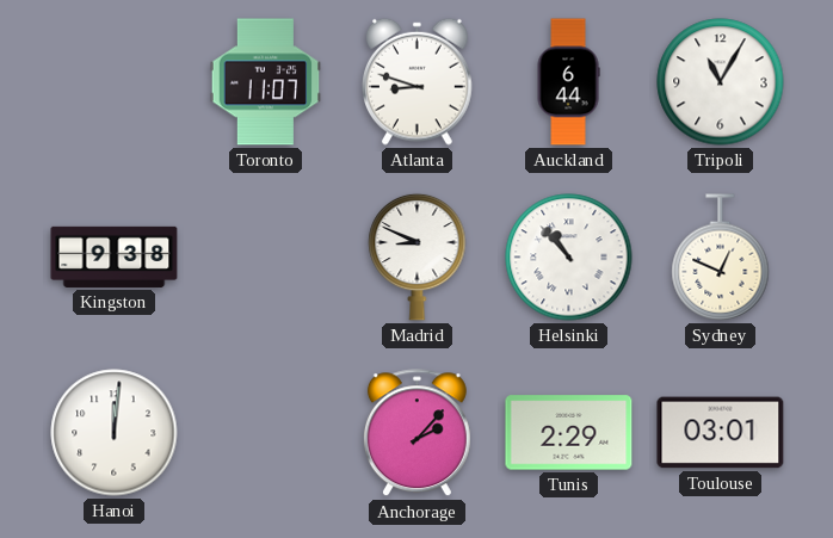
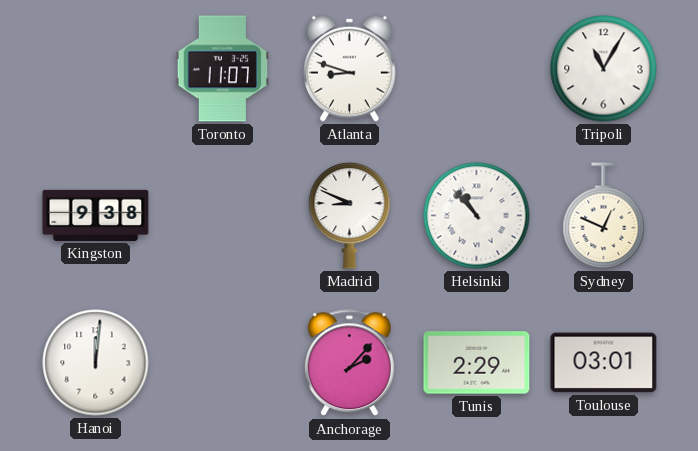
Auckland: 6:44 -> none
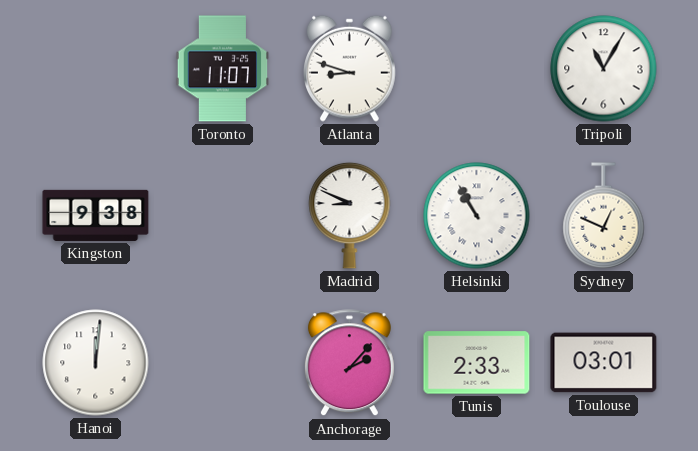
Helsinki: 10:53 -> 10:55
Tunis: 2:29 -> 2:33
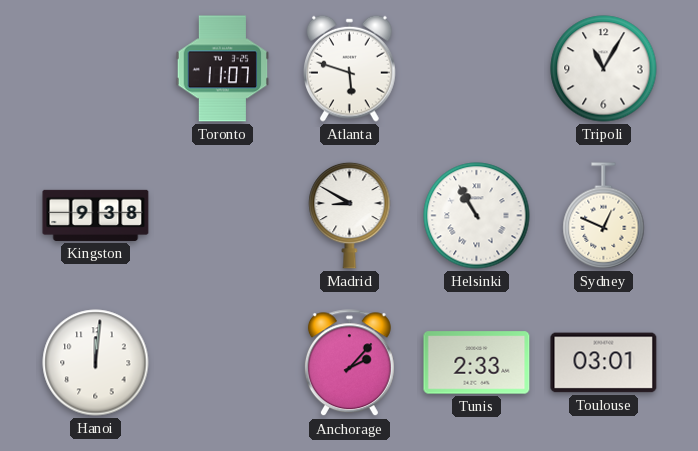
Atlanta: 8:48 -> 5:48
Madrid: 8:49 -> 8:50
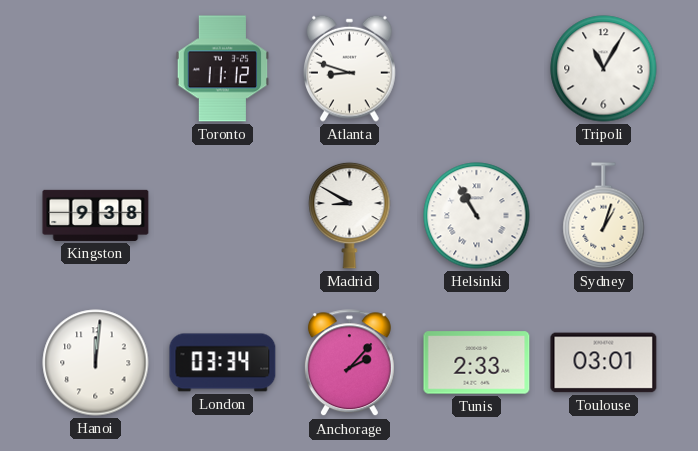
Toronto: 11:07 -> 11:12
Atlanta: 5:48 -> 8:48
Sydney: 12:49 -> 1:03
London: none -> 03:34
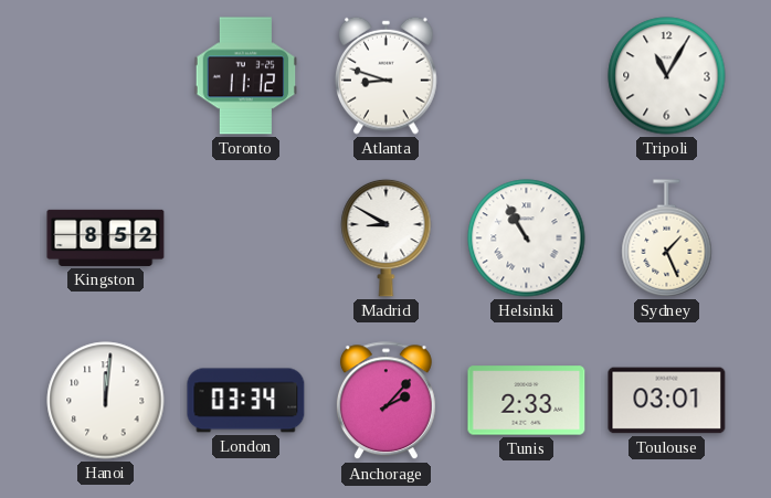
Kingston: 9:38 -> 8:52
Sydney: 1:03 -> 1:26
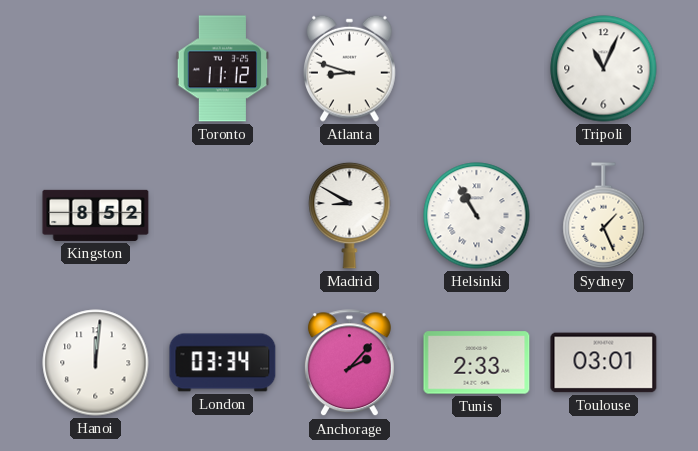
Tripoli: 11:05 -> 11:04
